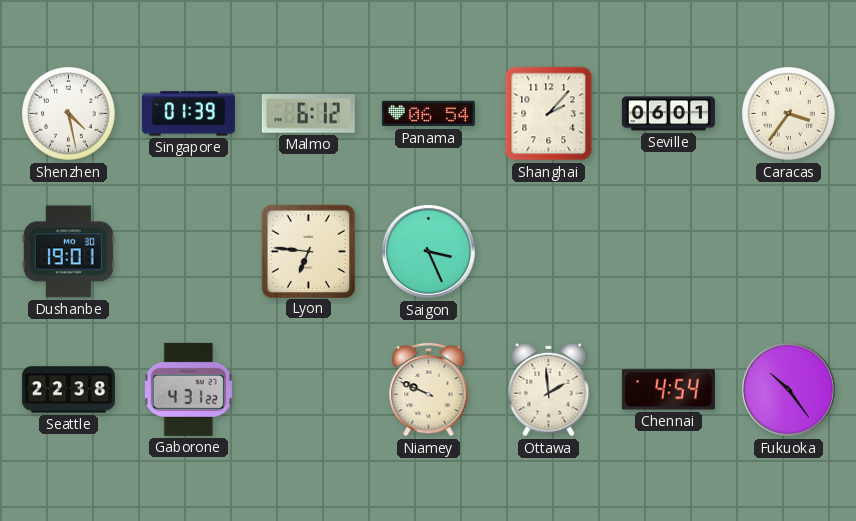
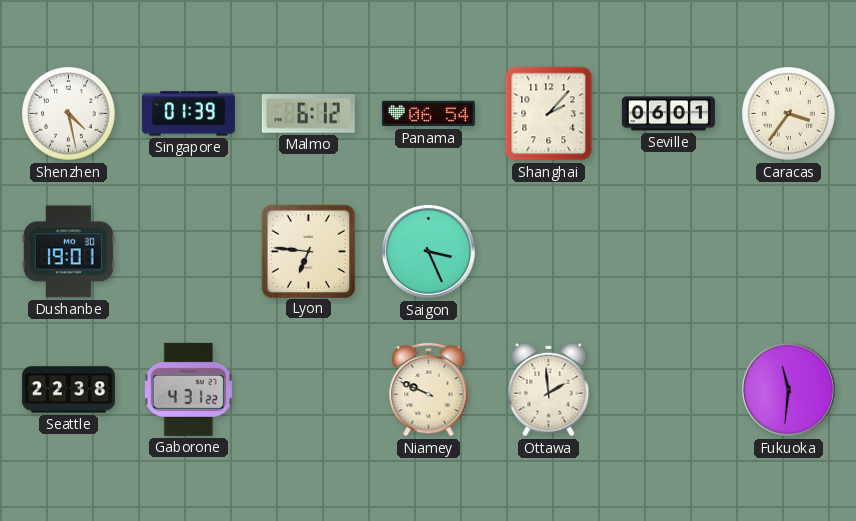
Chennai: 4:54 -> none
Fukuoka: 10:24 -> 11:31
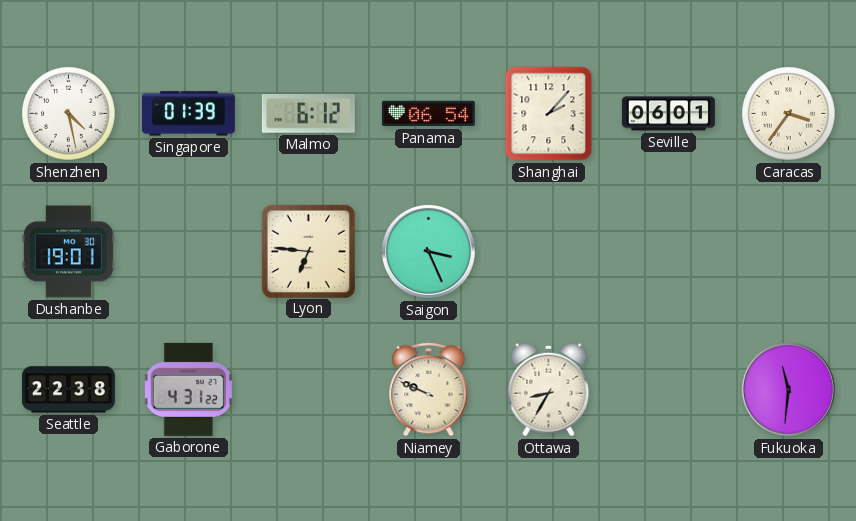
Ottawa: 1:59 -> 8:35
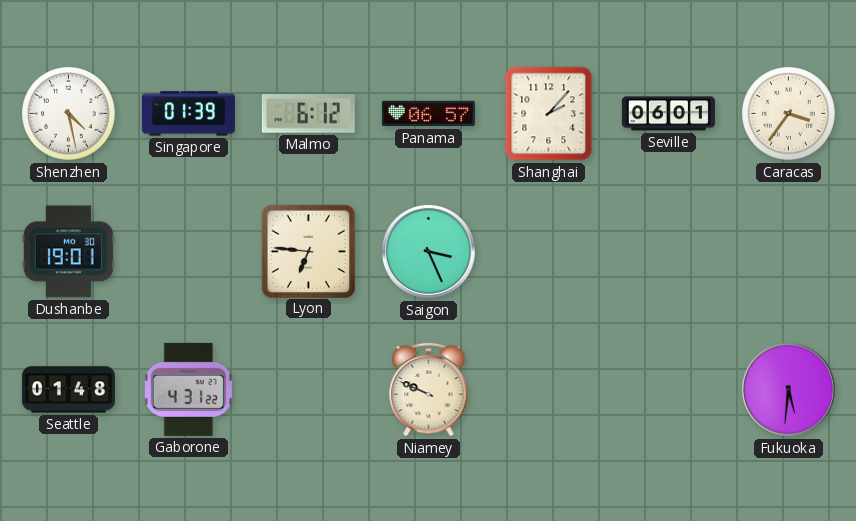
Panama: 06:54 -> 06:57
Seattle: 22:38 -> 01:48
Ottawa: 8:35 -> none
Fukuoka: 11:31 -> 5:31
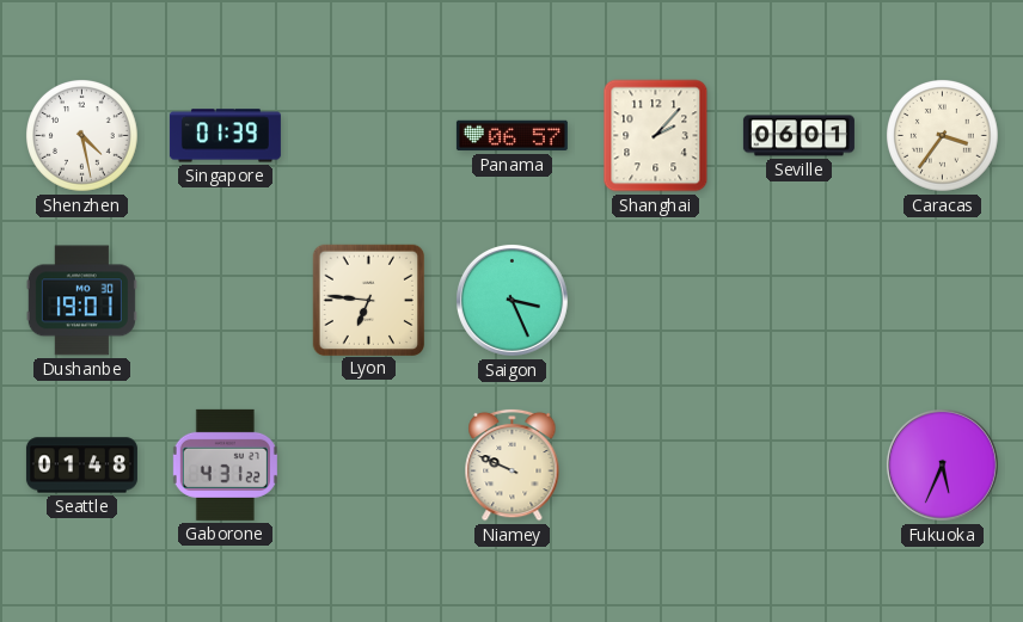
Malmo: 6:12 -> none
Fukuoka: 5:31 -> 5:34
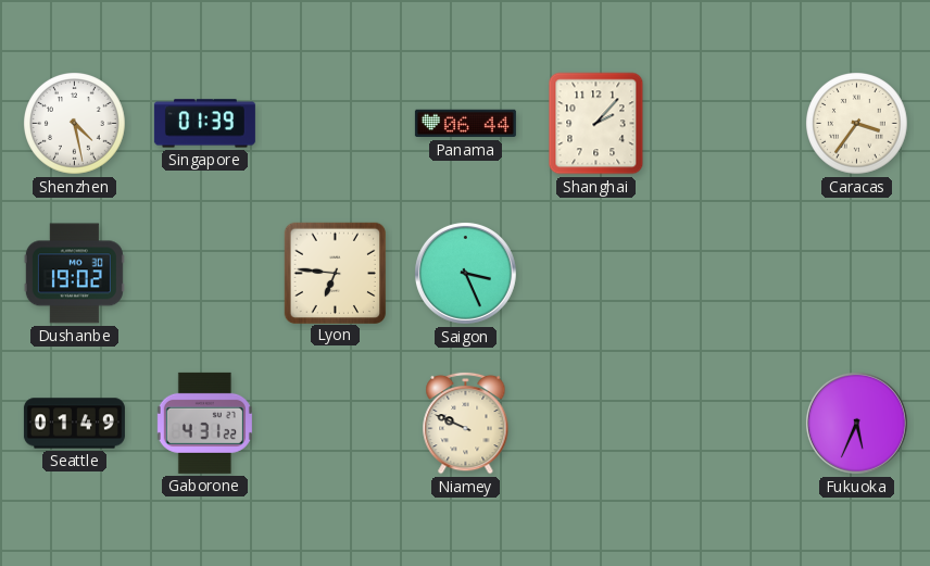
Panama: 06:57 -> 06:44
Seville: 06:01 -> none
Dushanbe: 19:01 -> 19:02
Seattle: 01:48 -> 01:49
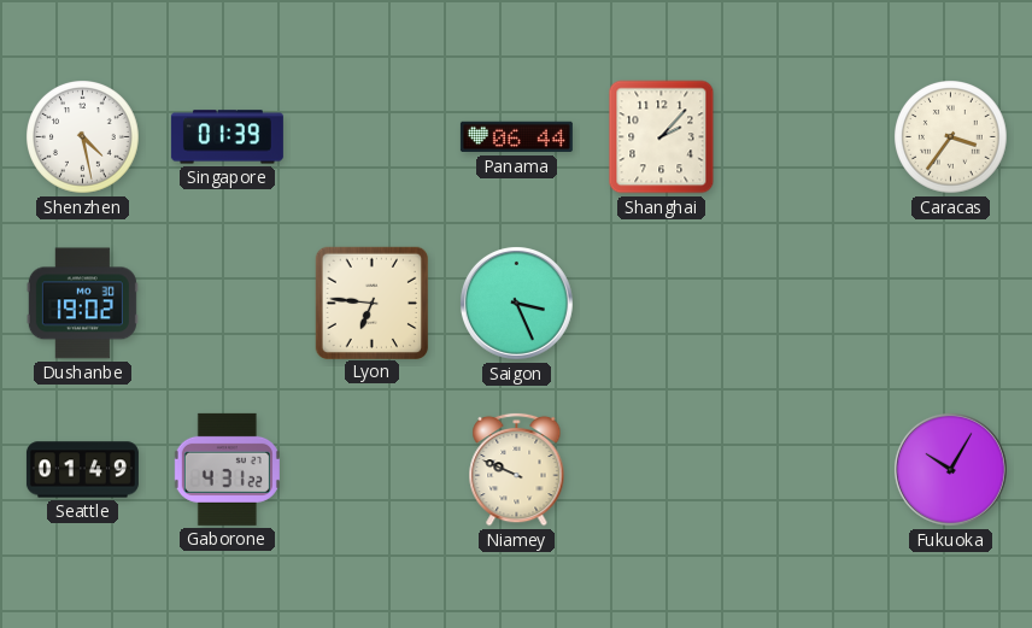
Fukuoka: 5:34 -> 10:05
